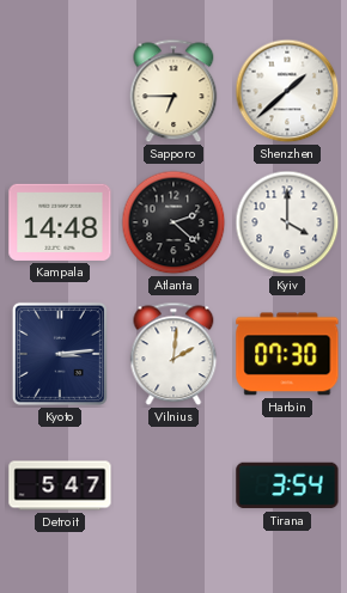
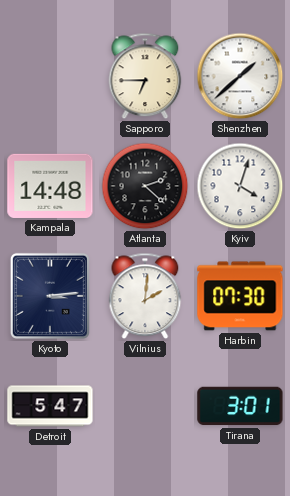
Kyiv: 4:00 -> 4:03
Tirana: 3:54 -> 3:01
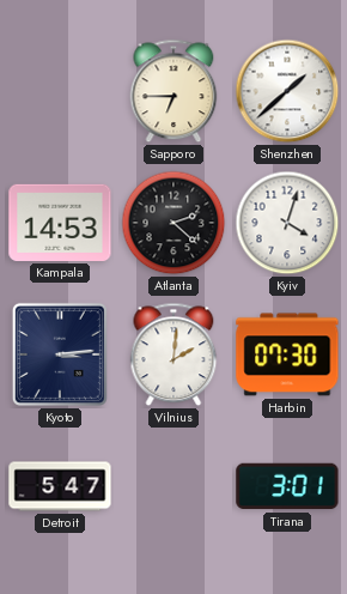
Kampala: 14:48 -> 14:53
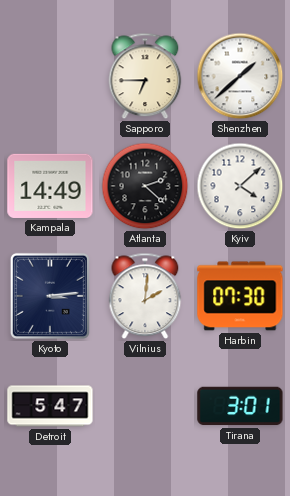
Kampala: 14:53 -> 14:49
Kyiv: 4:03 -> 4:08
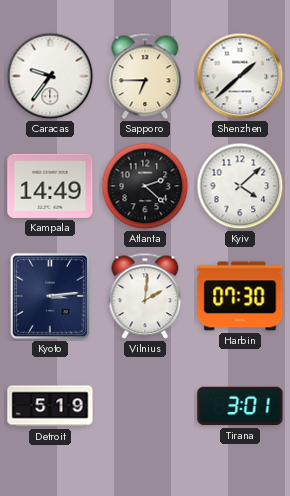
Caracas: none -> 9:36
Detroit: 5:47 -> 5:19
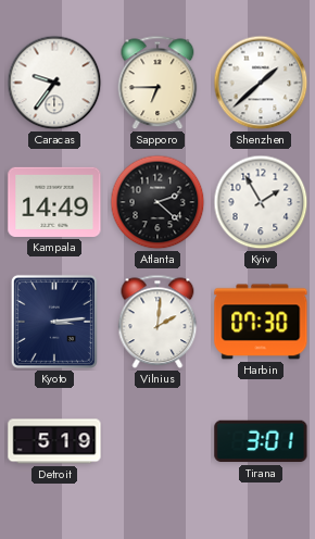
Kyiv: 4:08 -> 1:55
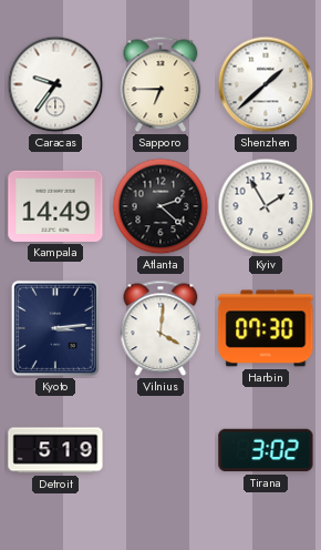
Vilnius: 2:01 -> 4:01
Tirana: 3:01 -> 3:02
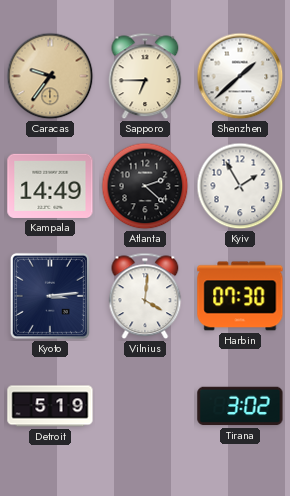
Caracas dial: white -> champagne
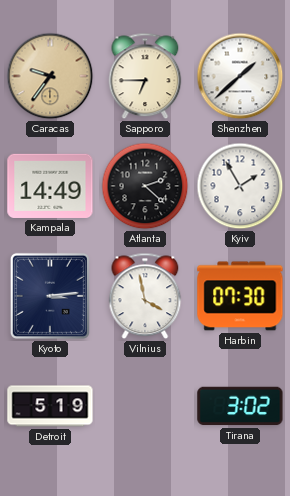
Vilnius: 4:01 -> 3:58
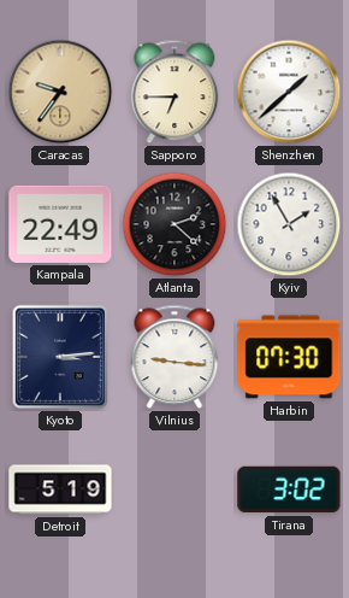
Kampala: 14:49 -> 22:49
Vilnius: 3:58 -> 9:16
